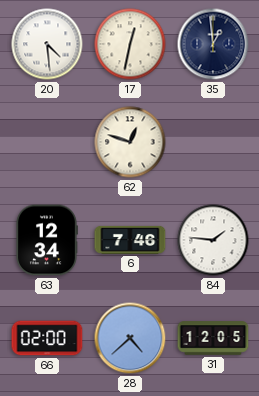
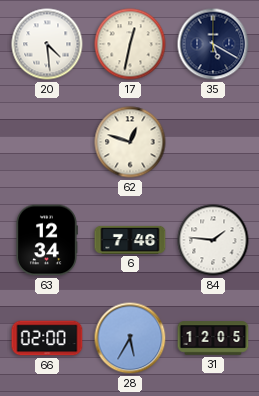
35: 12:59 -> 5:20
28: 4:38 -> 5:35
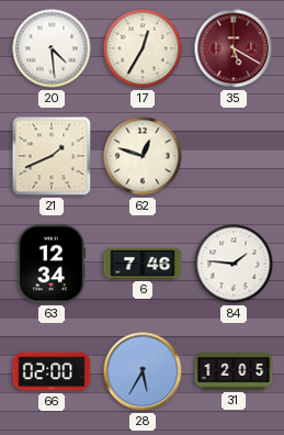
17: 12:32 -> 12:35
35 dial: navy -> burgundy
21: none -> 1:41
